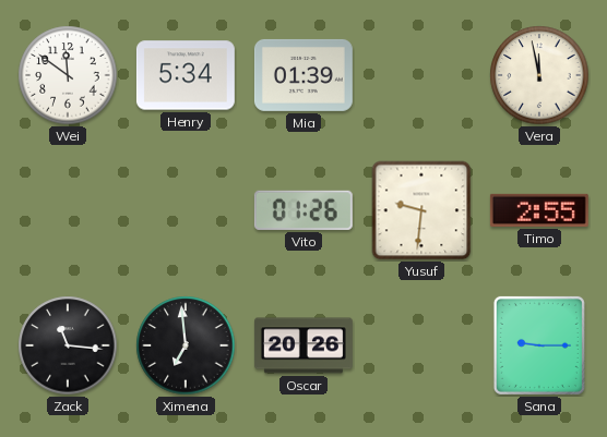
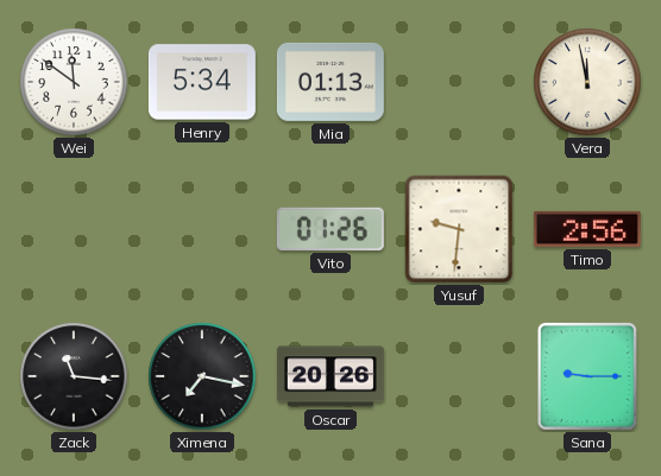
Mia: 01:39 -> 01:13
Timo: 2:55 -> 2:56
Ximena: 6:59 -> 7:17
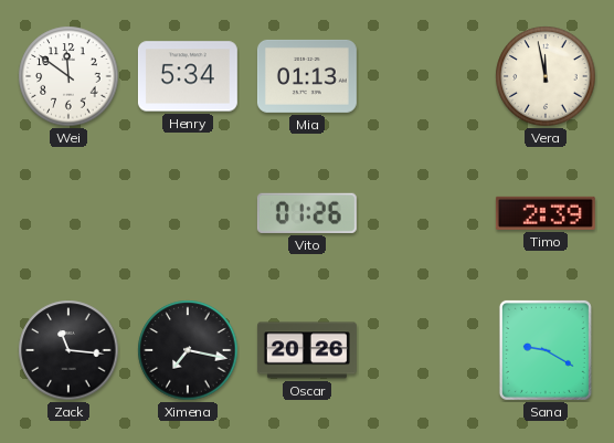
Yusuf: 9:31 -> none
Timo: 2:56 -> 2:39
Sana: 9:15 -> 9:20
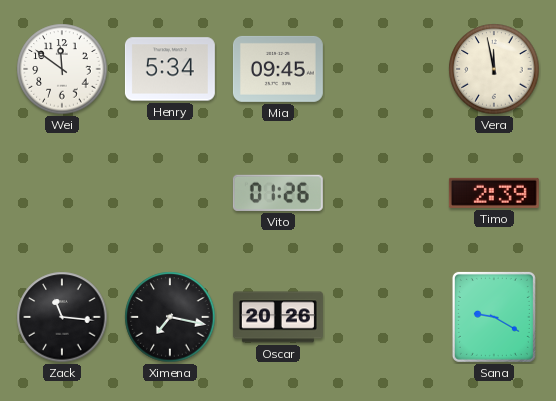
Mia: 01:13 -> 09:45
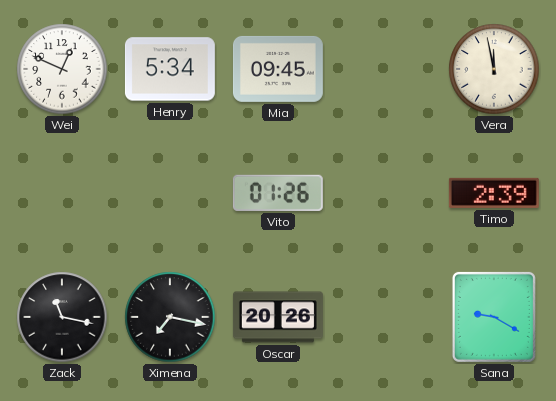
Wei: 11:51 -> 12:49
Zack: 11:16 -> 11:17
